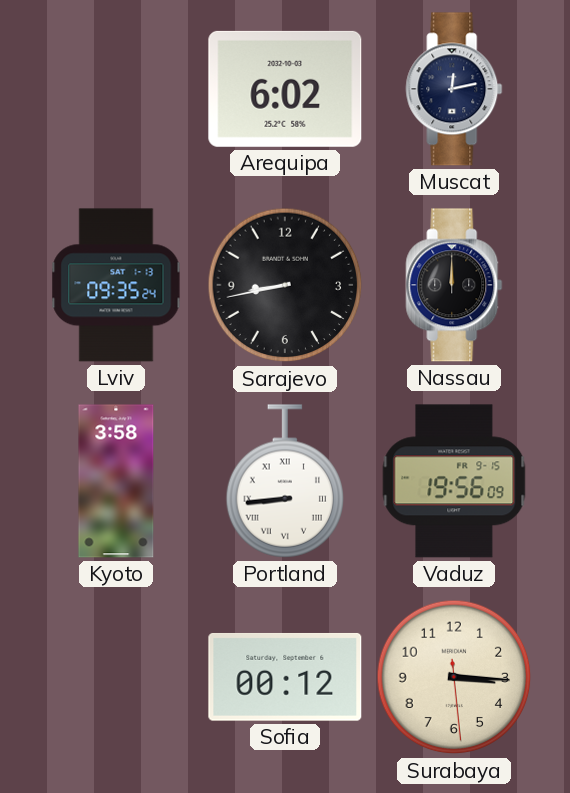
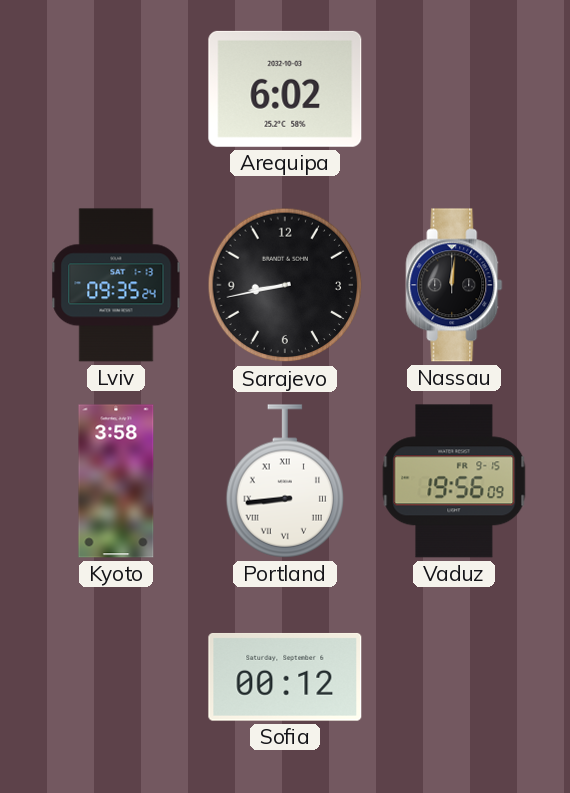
Muscat: 12:13 -> none
Nassau: 12:00 -> 12:01
Surabaya: 3:15 -> none
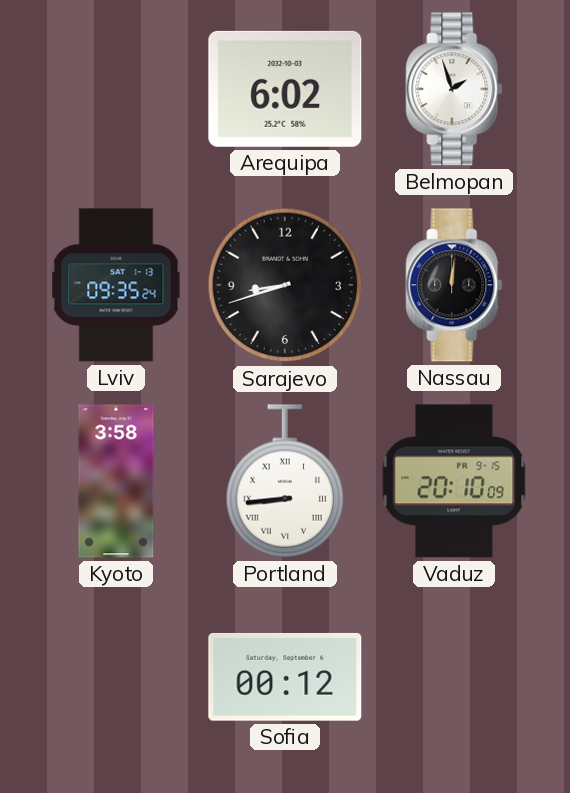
Belmopan: none -> 1:57
Sarajevo: 8:43 -> 8:42
Vaduz: 19:56 -> 20:10
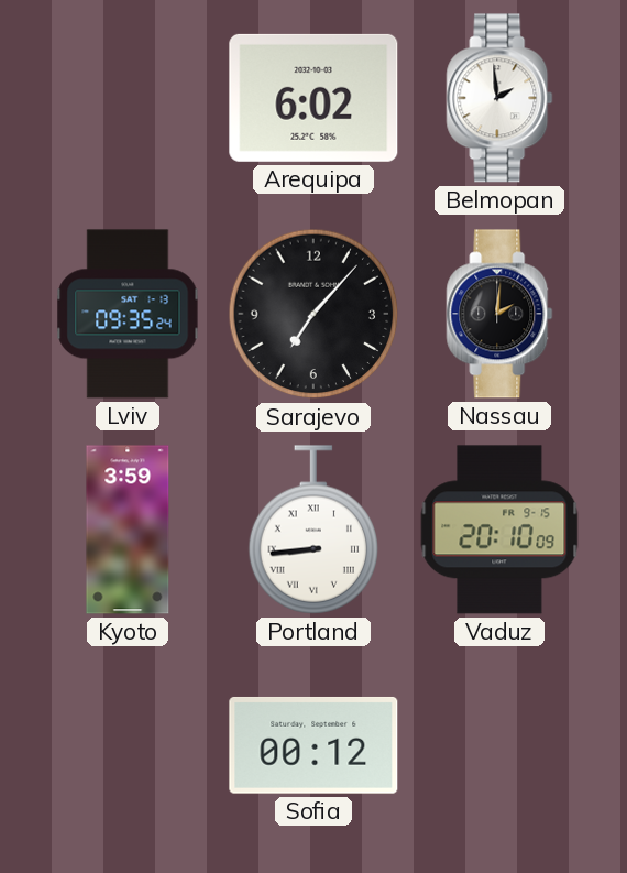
Belmopan: 1:57 -> 1:59
Sarajevo: 8:42 -> 7:07
Nassau: 12:01 -> 2:01
Kyoto: 3:58 -> 3:59
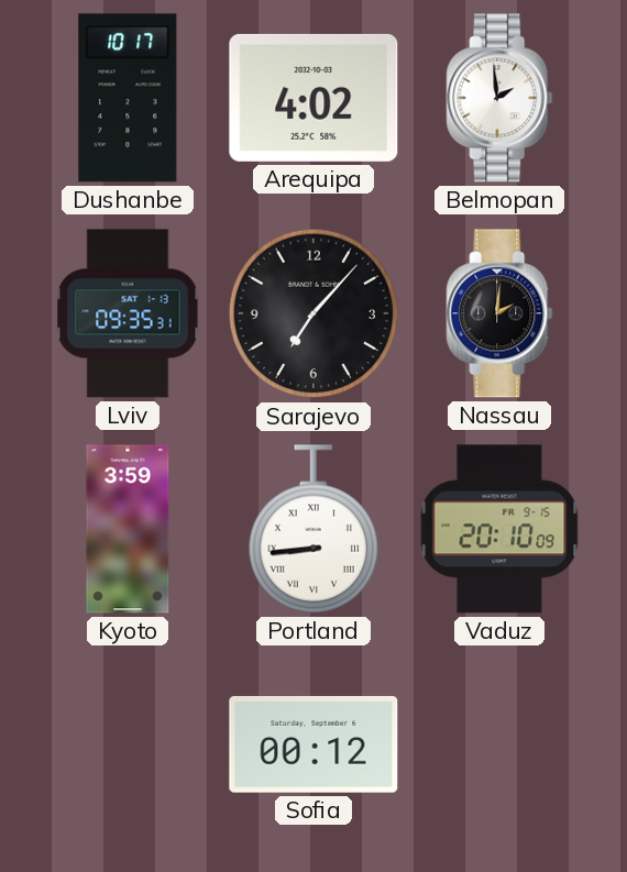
Dushanbe: none -> 10:17
Arequipa: 6:02 -> 4:02
Lviv: 09:35:24 -> 09:35:31
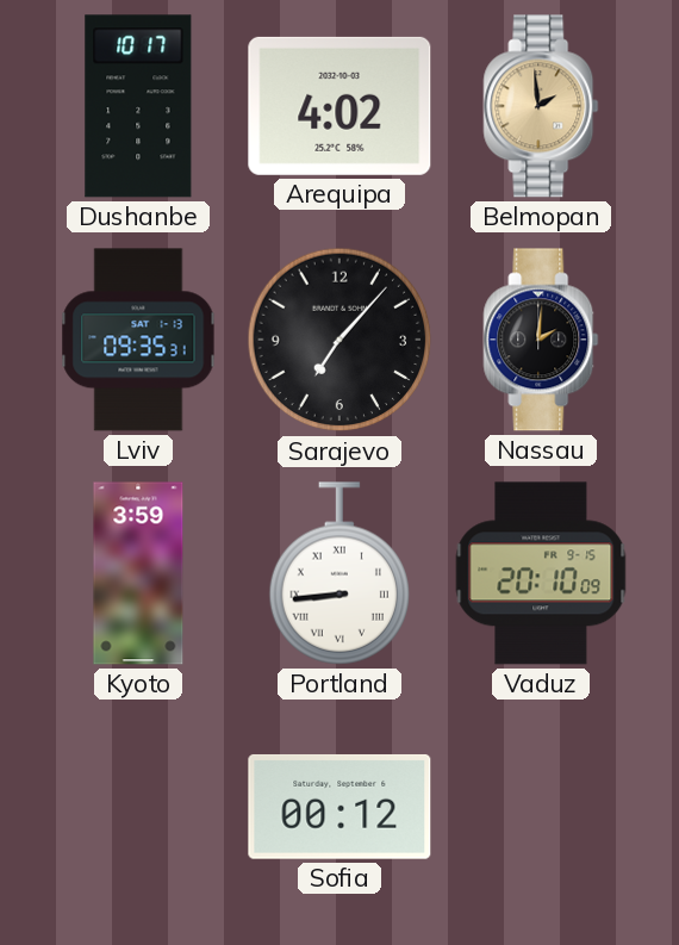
Belmopan dial: white -> champagne
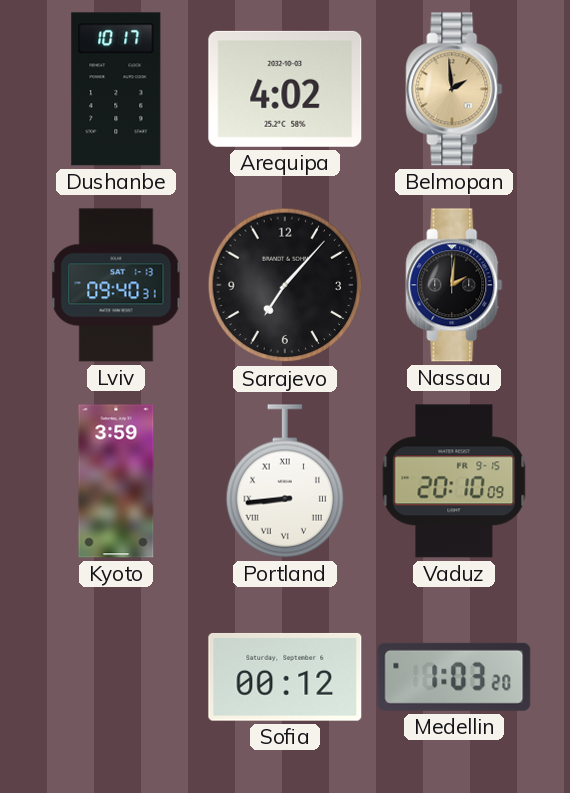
Lviv: 09:35 -> 09:40
Medellin: none -> 1:03
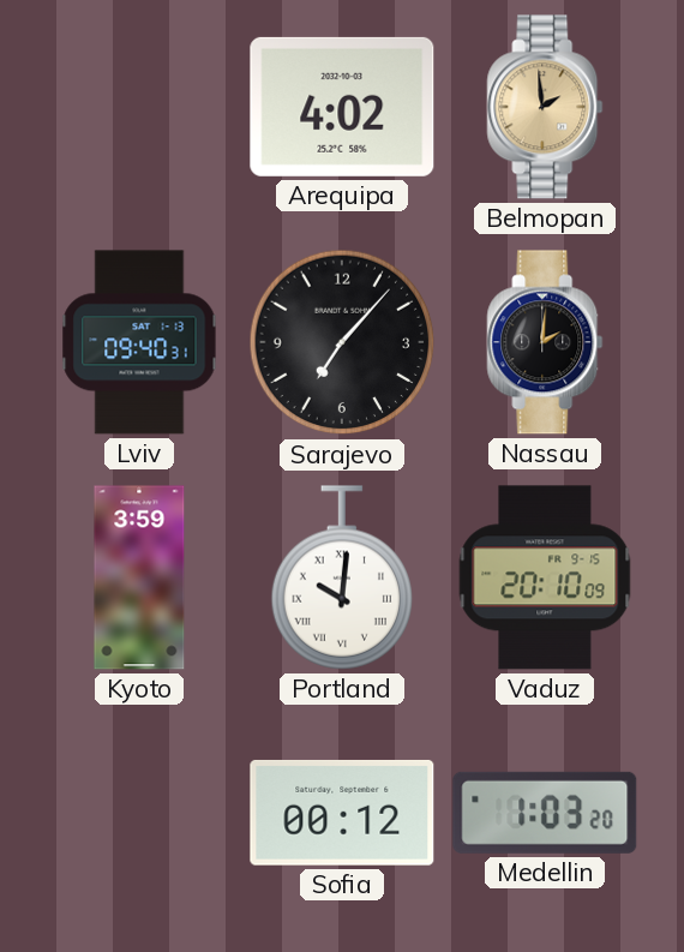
Dushanbe: 10:17 -> none
Portland: 8:44 -> 10:01
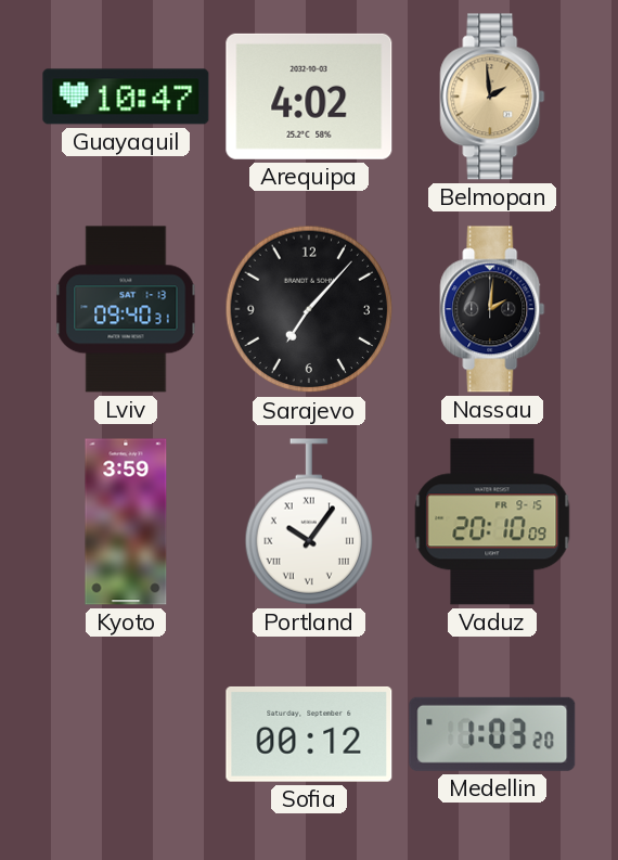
Guayaquil: none -> 10:47
Portland: 10:01 -> 10:06
